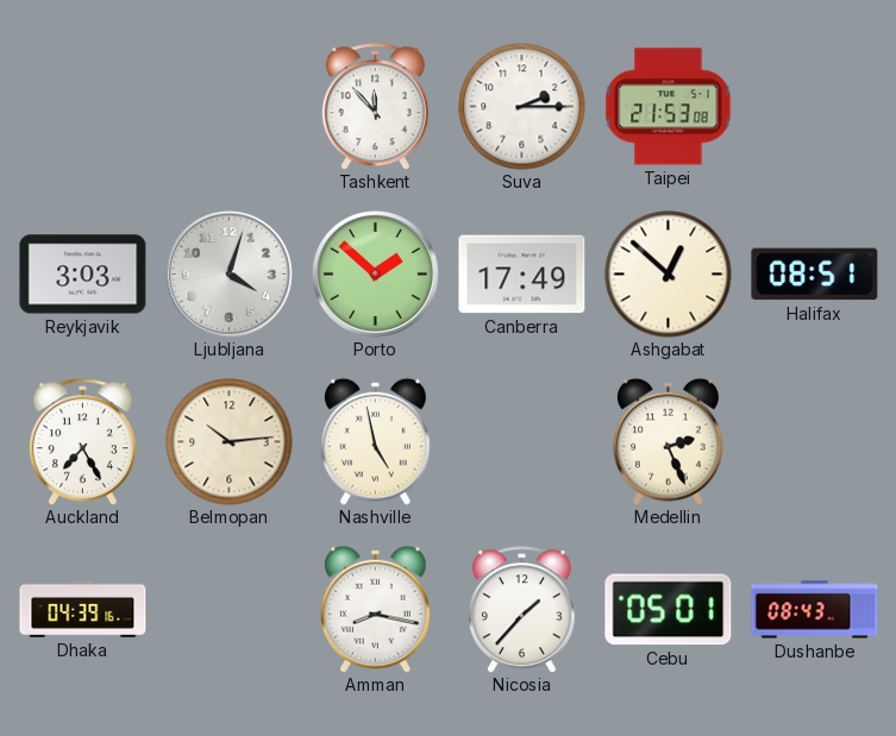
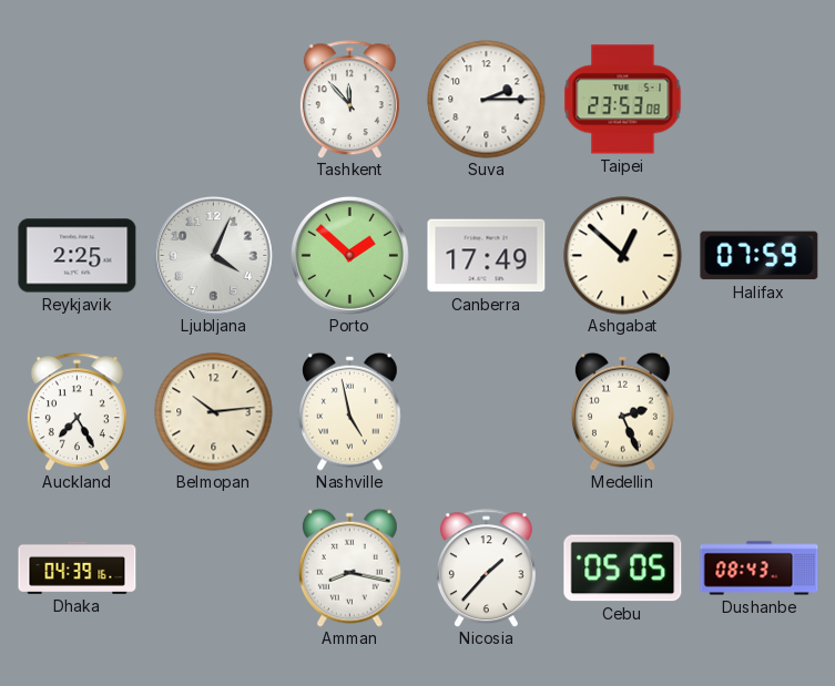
Taipei: 21:53 -> 23:53
Reykjavik: 3:03 -> 2:25
Ljubljana: 4:03 -> 4:04
Halifax: 08:51 -> 07:59
Cebu: 05:01 -> 05:05
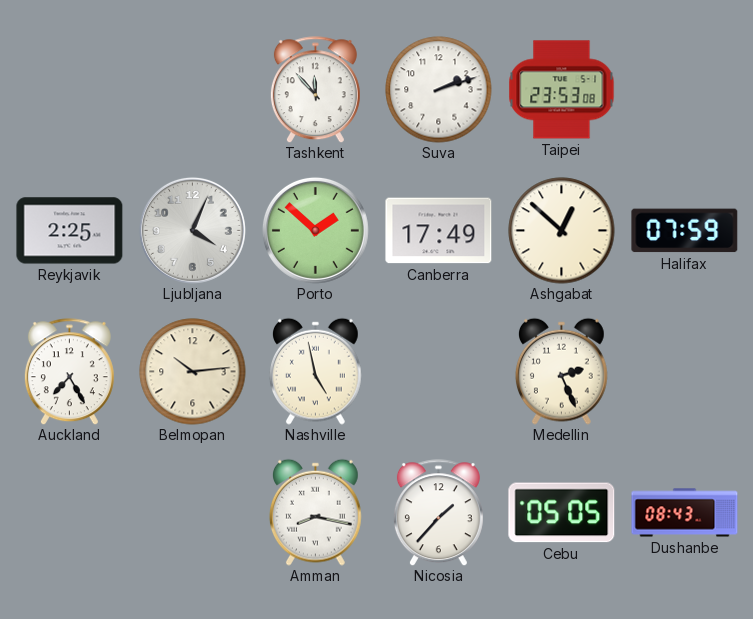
Suva: 2:15 -> 2:12
Dhaka: 04:39 -> none
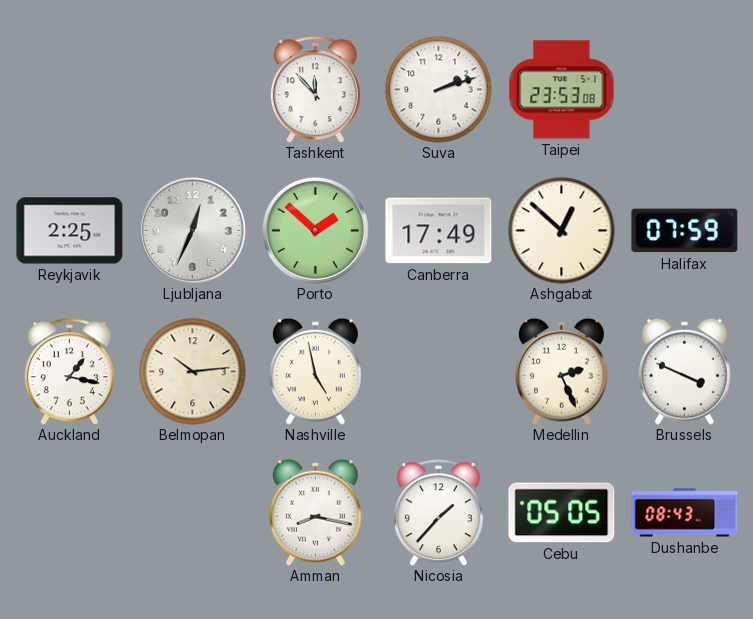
Ljubljana: 4:04 -> 12:34
Auckland: 7:25 -> 1:17
Brussels: none -> 3:49
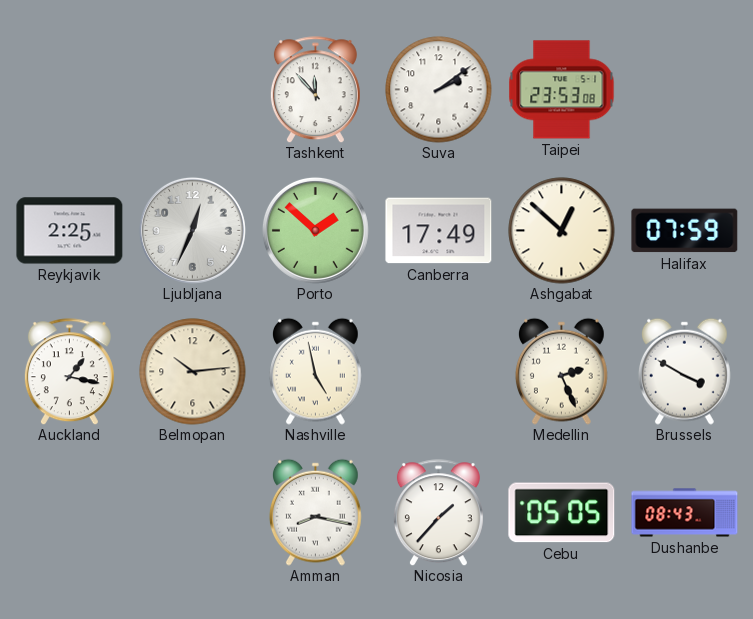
Suva: 2:12 -> 2:09
Brussels: 3:49 -> 3:50
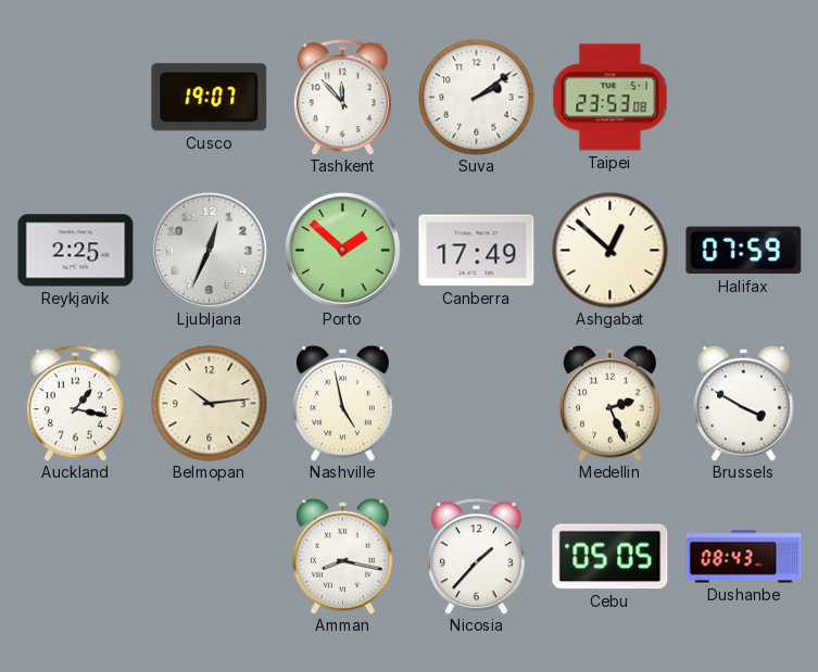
Cusco: none -> 19:07
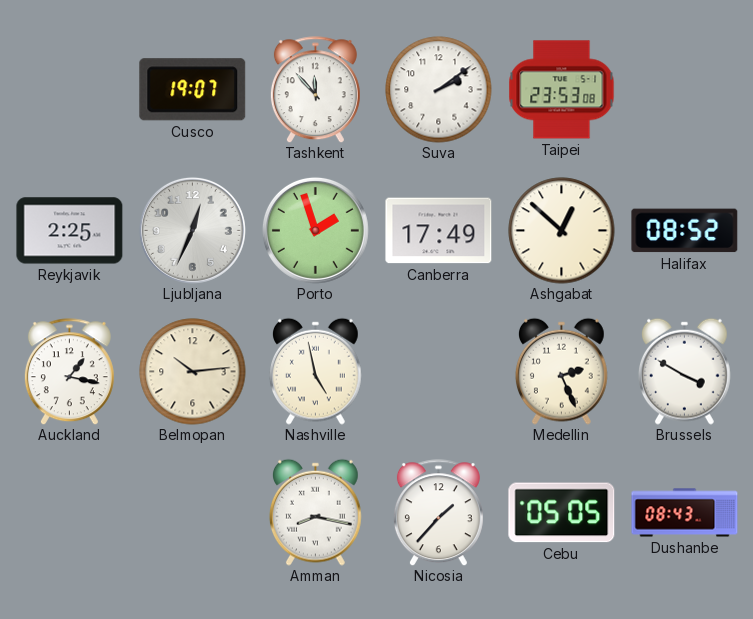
Porto: 1:52 -> 1:57
Halifax: 07:59 -> 08:52
